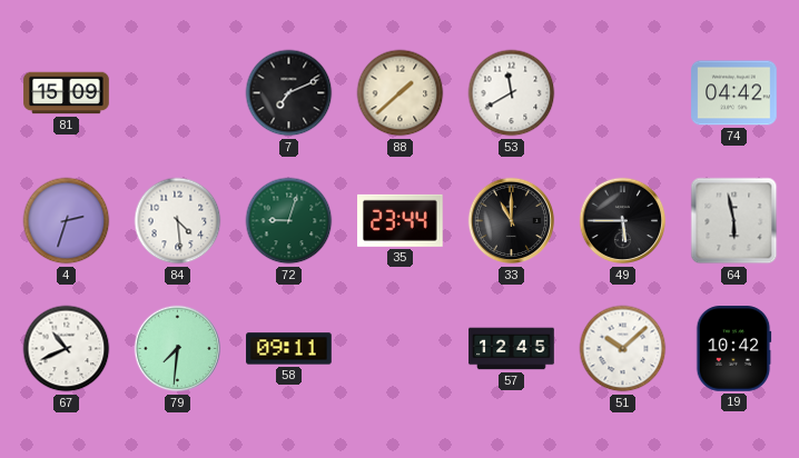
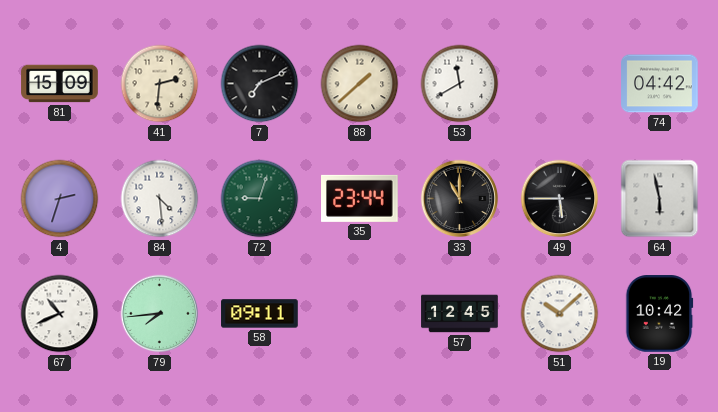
41: none -> 2:31
79: 7:31 -> 7:44
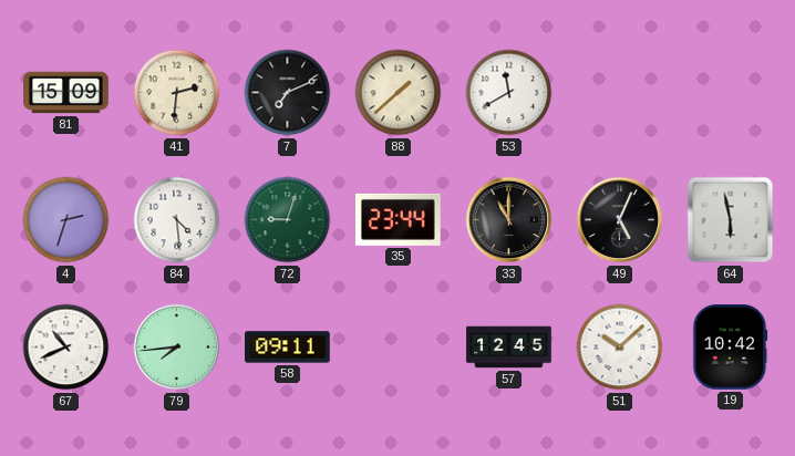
74: 04:42 -> none
49: 5:45 -> 5:04
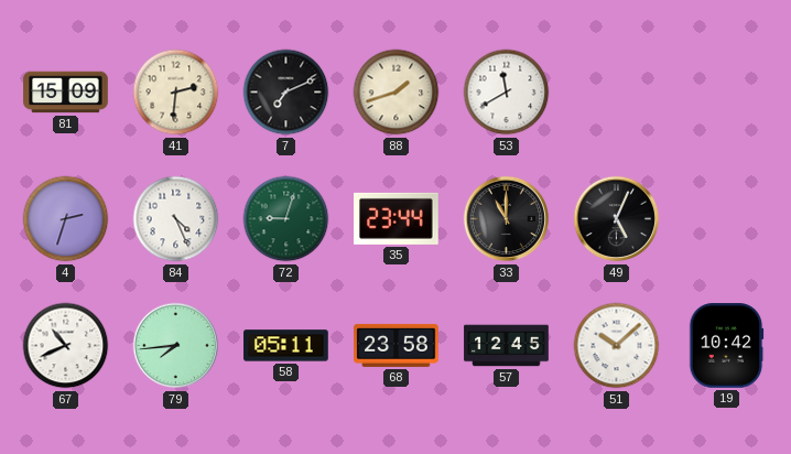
88: 1:38 -> 1:42
84: 4:29 -> 4:26
64: 5:58 -> none
58: 09:11 -> 05:11
68: none -> 23:58
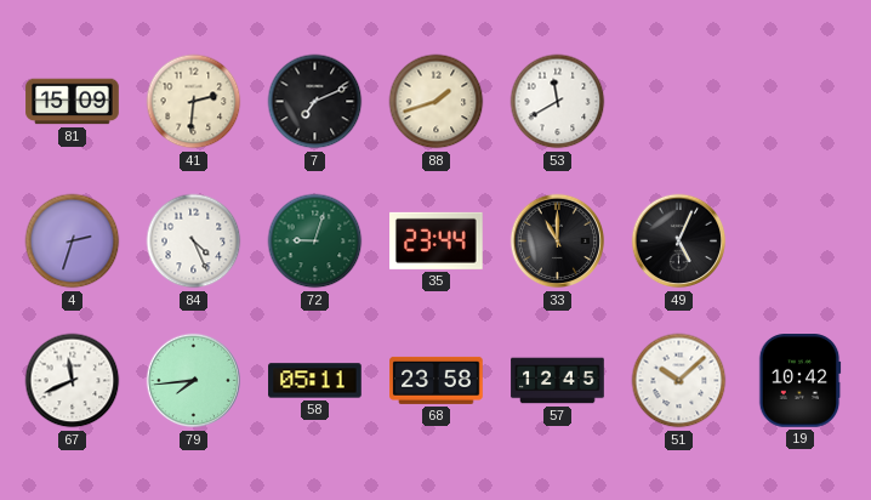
67: 10:41 -> 11:41
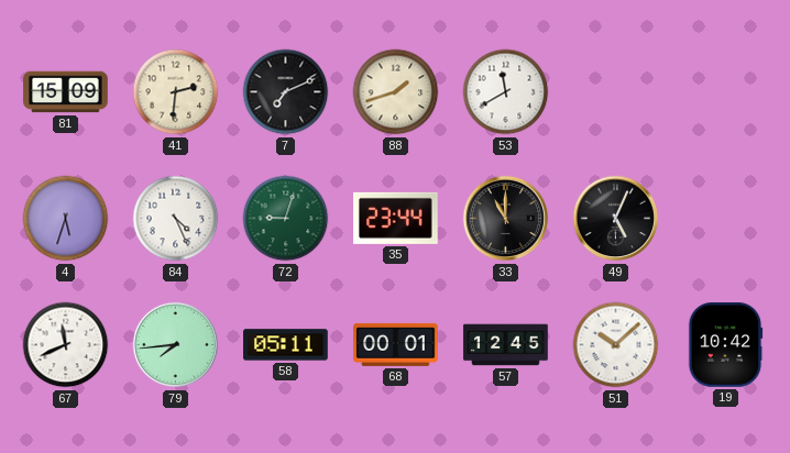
4: 2:33 -> 5:33
68: 23:58 -> 00:01
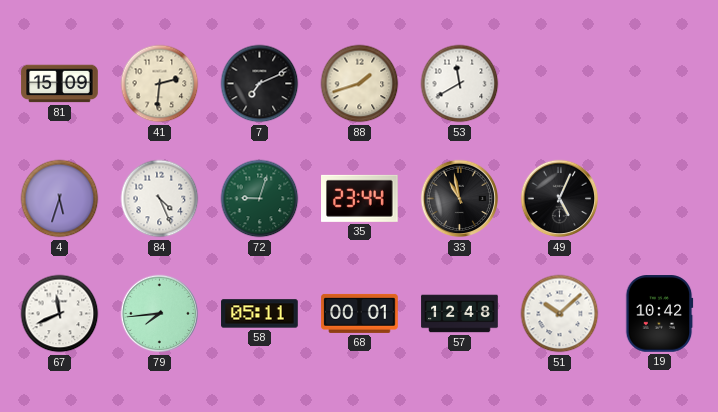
33: 11:00 -> 10:58
57: 12:45 -> 12:48
